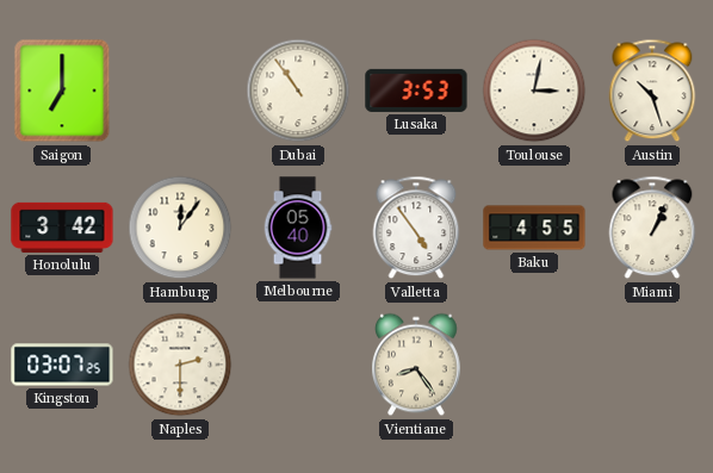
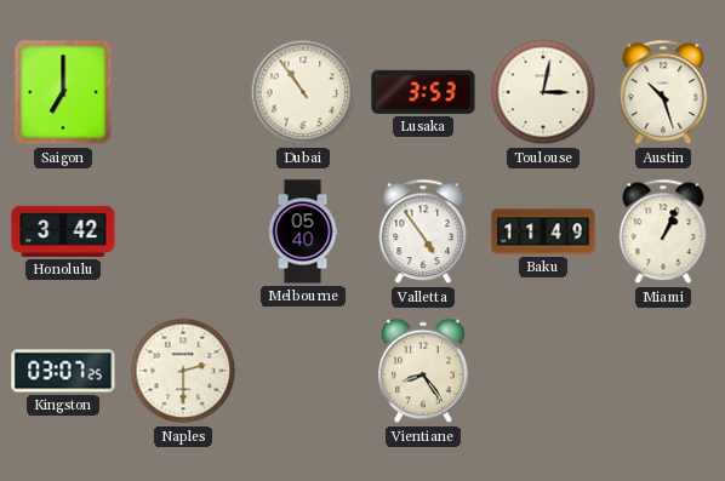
Hamburg: 12:06 -> none
Baku: 4:55 -> 11:49
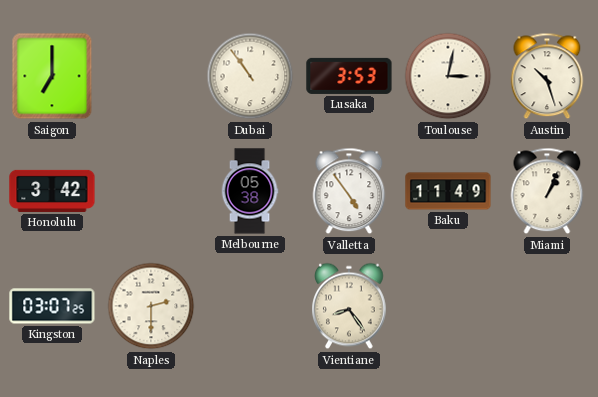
Melbourne: 05:40 -> 05:38
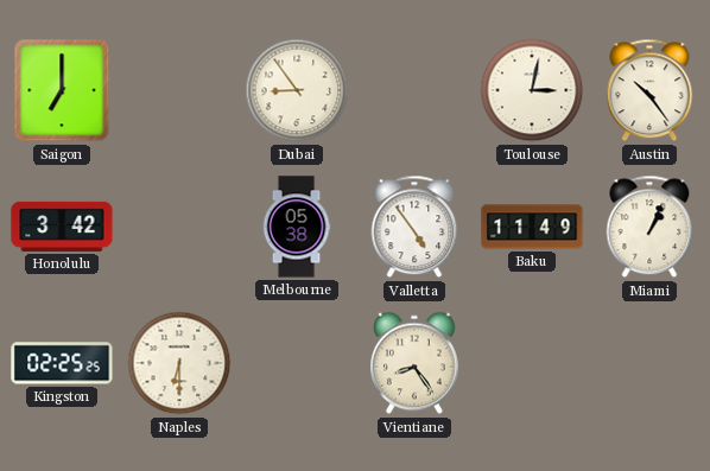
Dubai: 10:54 -> 8:54
Lusaka: 3:53 -> none
Austin: 10:27 -> 10:24
Kingston: 03:07 -> 02:25
Naples: 2:30 -> 6:30
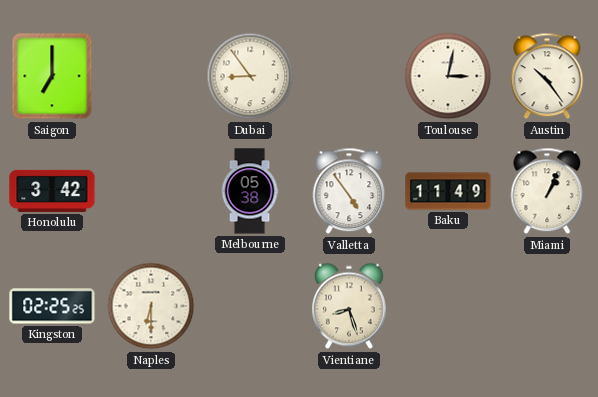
Vientiane: 8:24 -> 8:27
